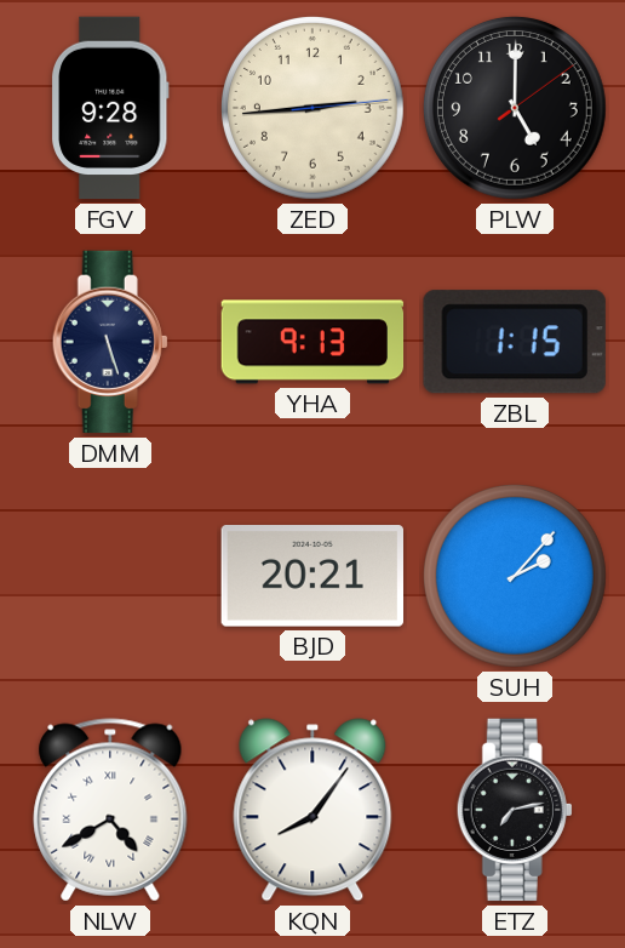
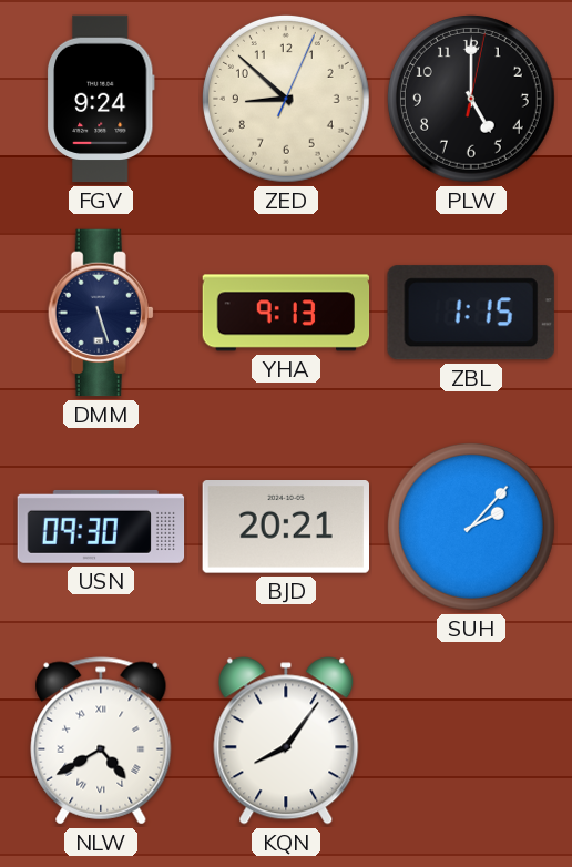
FGV: 9:28 -> 9:24
ZED: 2:44 -> 8:52
PLW: 5:00:09 -> 5:00:02
USN: none -> 09:30
ETZ: 7:13 -> none
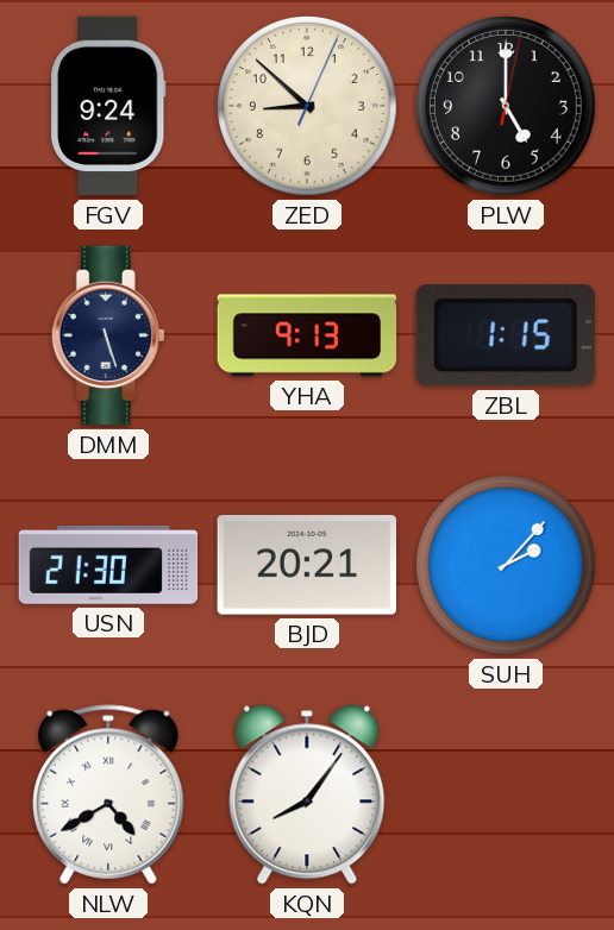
USN: 09:30 -> 21:30
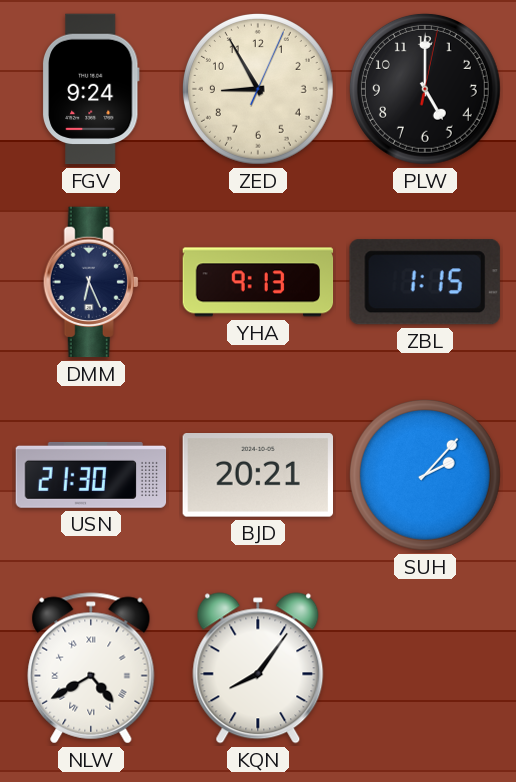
ZED: 8:52 -> 8:55
DMM: 5:27 -> 6:26
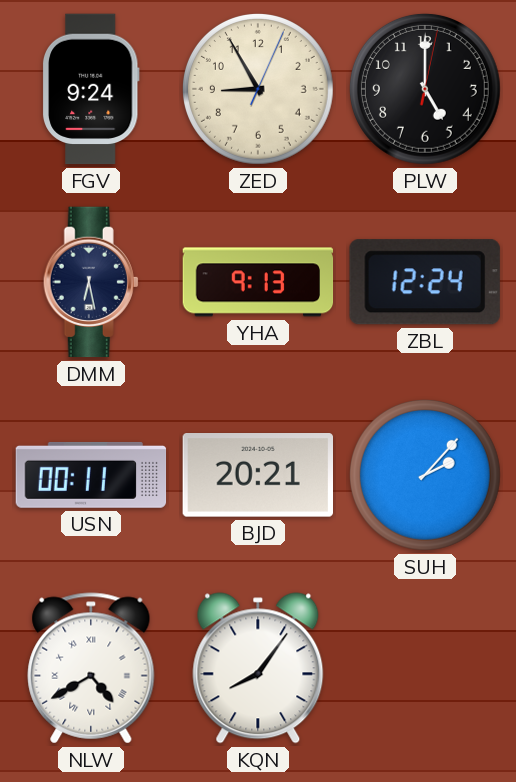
DMM: 6:26 -> 6:28
ZBL: 1:15 -> 12:24
USN: 21:30 -> 00:11
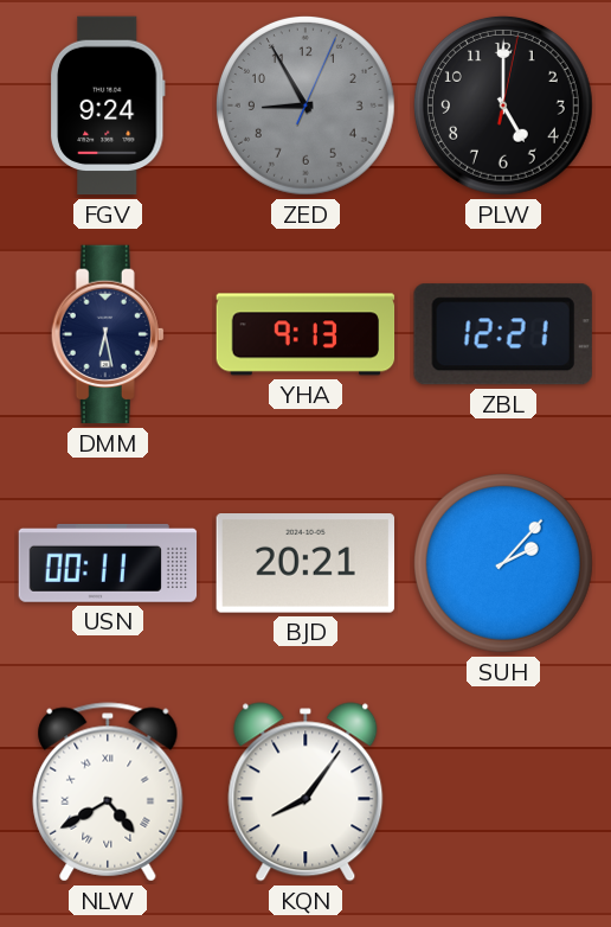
ZED dial: cream -> grey
ZBL: 12:24 -> 12:21
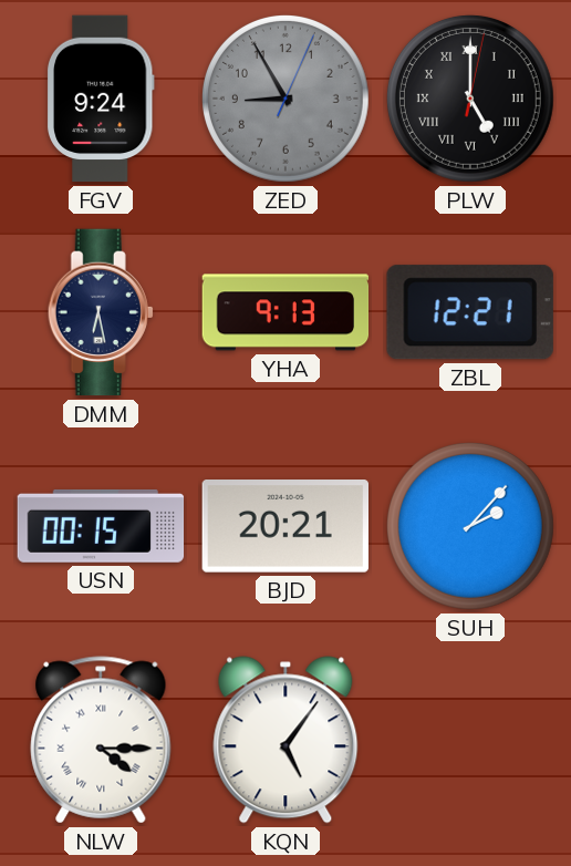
PLW numerals: Arabic -> Roman
USN: 00:11 -> 00:15
NLW: 4:40 -> 4:15
KQN: 8:06 -> 5:06
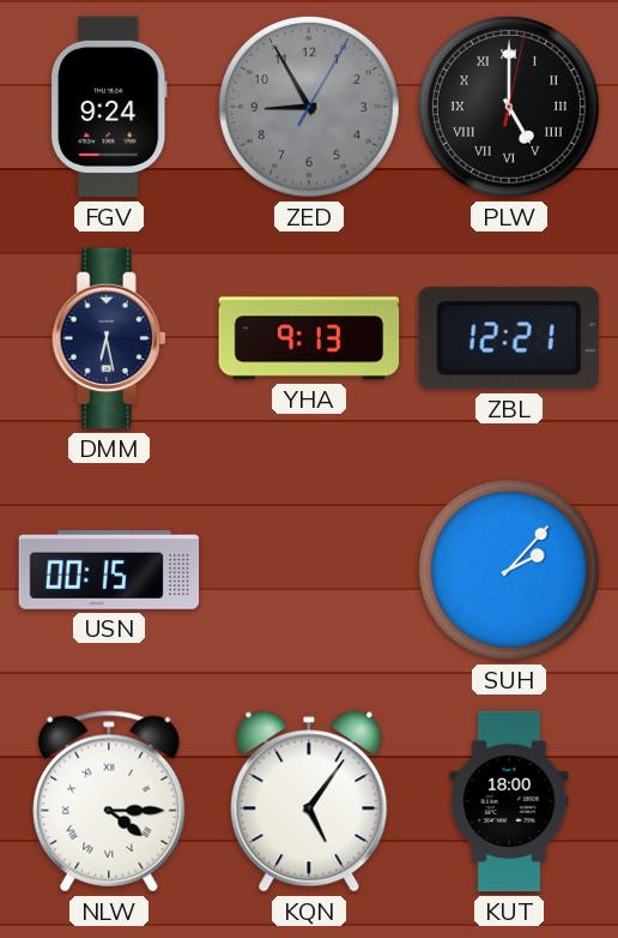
ZED: 8:55:04 -> 8:55:05
BJD: 20:21 -> none
KUT: none -> 18:00
